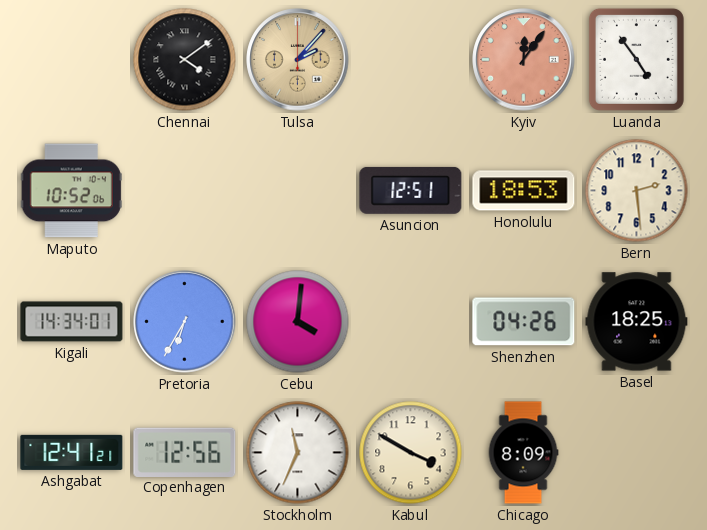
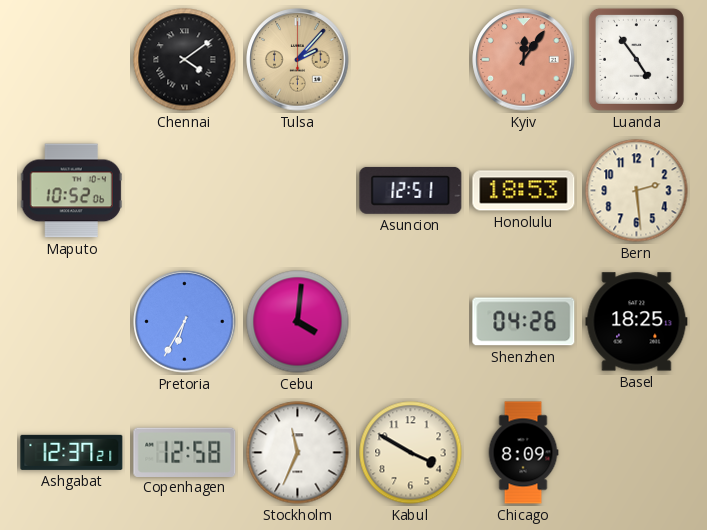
Kigali: 14:34 -> none
Ashgabat: 12:41 -> 12:37
Copenhagen: 12:56 -> 12:58
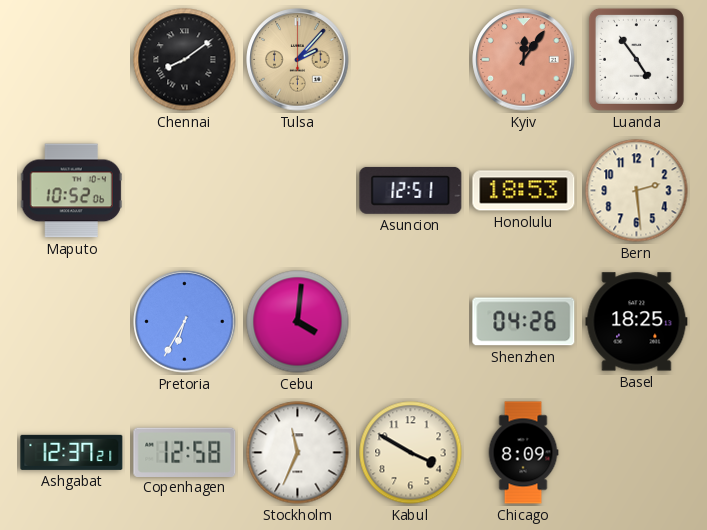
Chennai: 4:09 -> 8:09
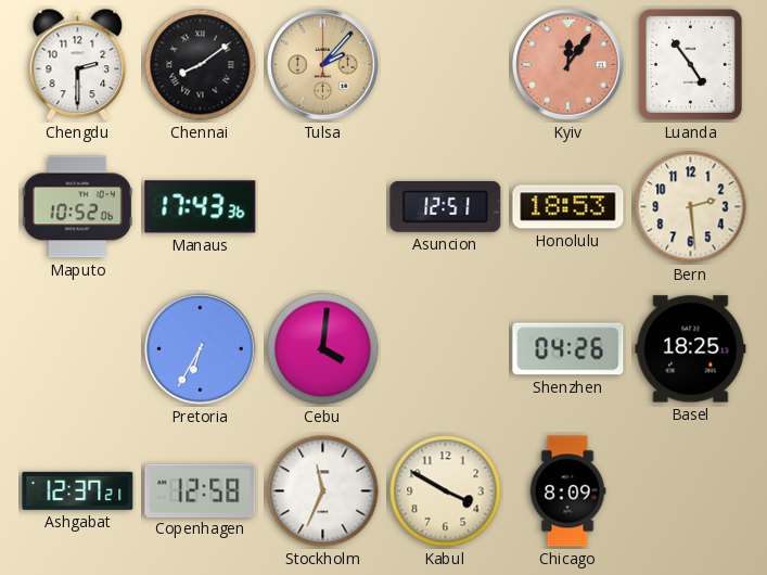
Chengdu: none -> 2:30
Manaus: none -> 17:43
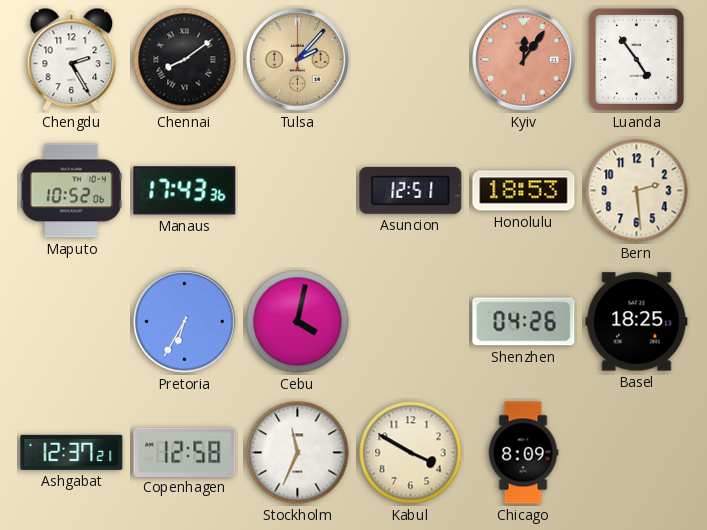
Chengdu: 2:30 -> 2:25
Cebu: 4:01 -> 4:02
